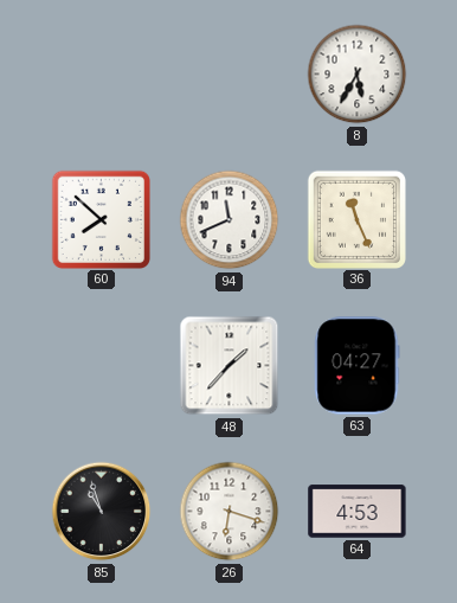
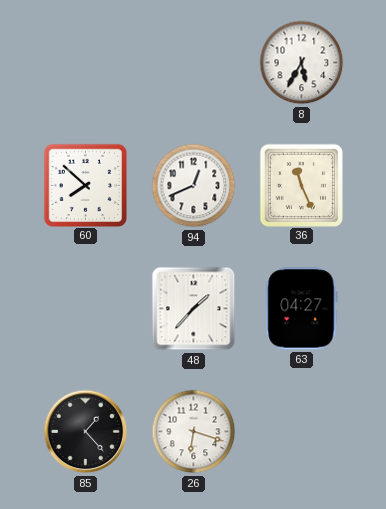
94: 11:41 -> 12:41
85: 10:57 -> 1:23
64: 4:53 -> none
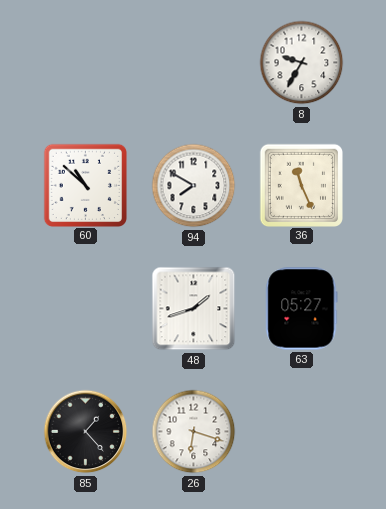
8: 5:35 -> 9:35
60: 7:52 -> 10:52
94: 12:41 -> 7:50
48: 1:37 -> 1:42
63: 04:27 -> 05:27
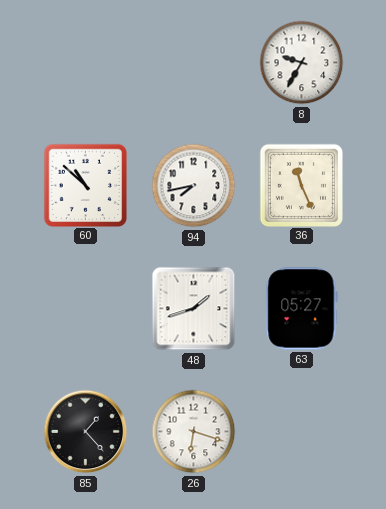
94: 7:50 -> 7:43
